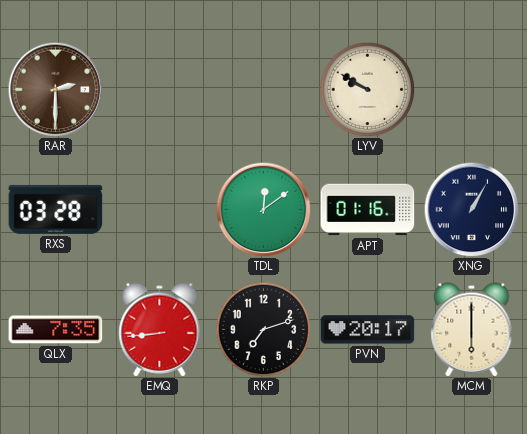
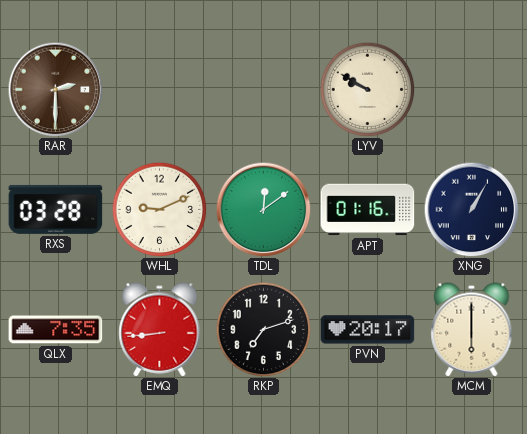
WHL: none -> 9:11
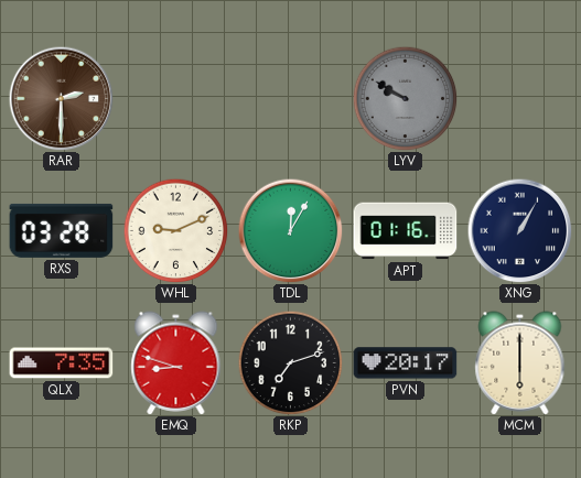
LYV dial: cream -> grey
TDL: 12:09 -> 12:05
EMQ: 8:44 -> 8:48
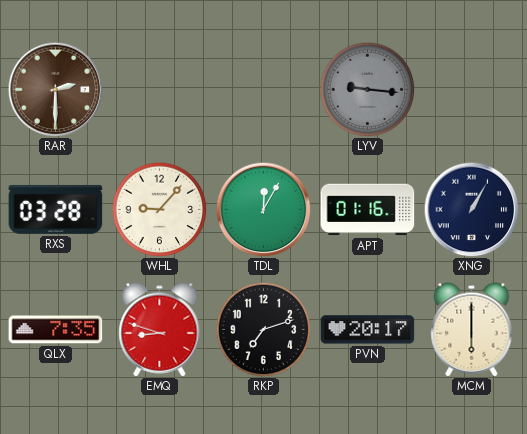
LYV: 9:50 -> 9:16
WHL: 9:11 -> 9:07
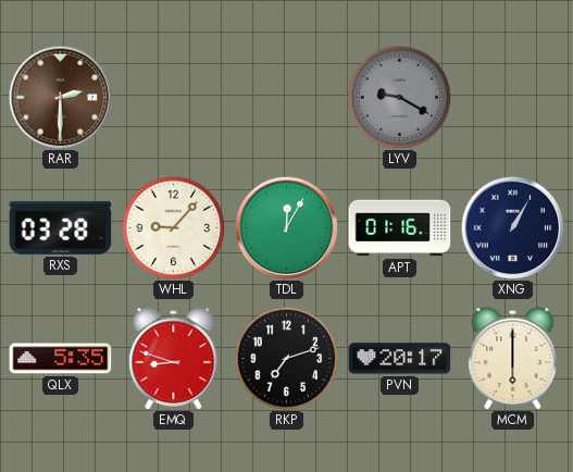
LYV: 9:16 -> 9:20
QLX: 7:35 -> 5:35
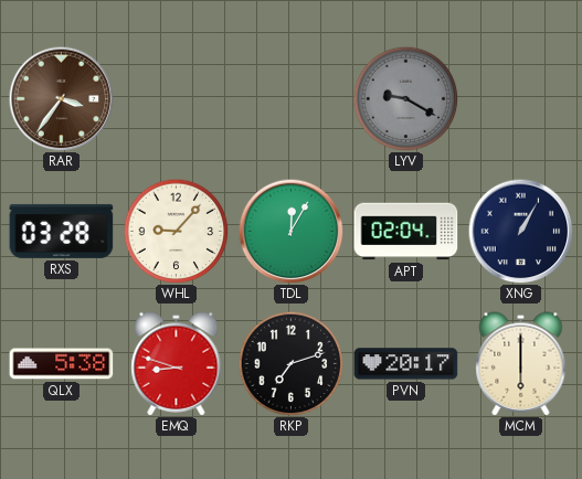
RAR: 2:30 -> 3:36
APT: 01:16 -> 02:04
QLX: 5:35 -> 5:38
